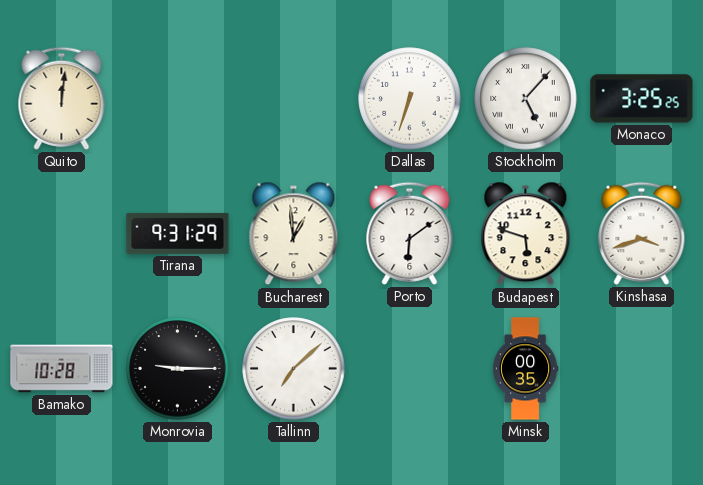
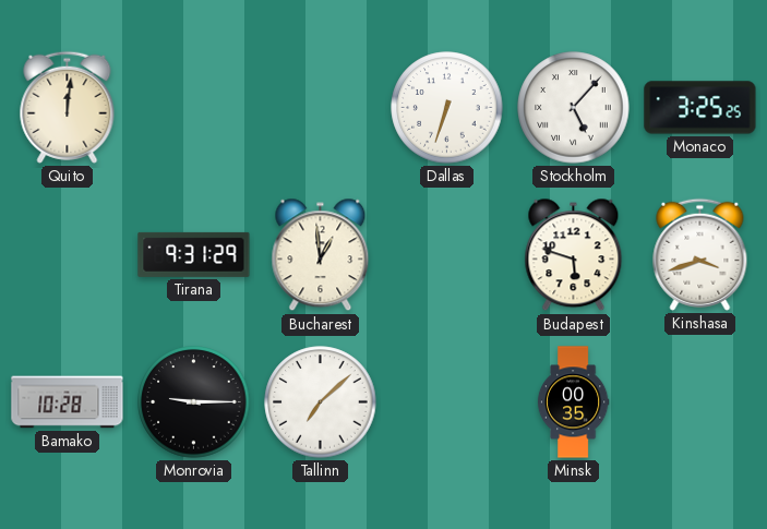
Porto: 6:09 -> none
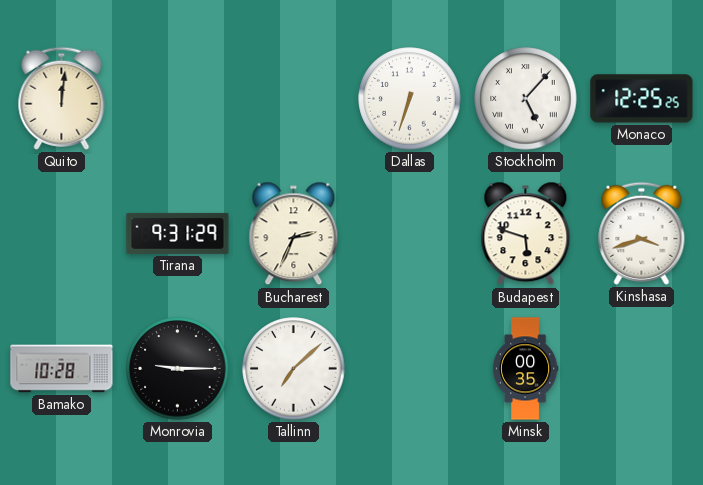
Monaco: 3:25 -> 12:25
Bucharest: 12:59 -> 2:34
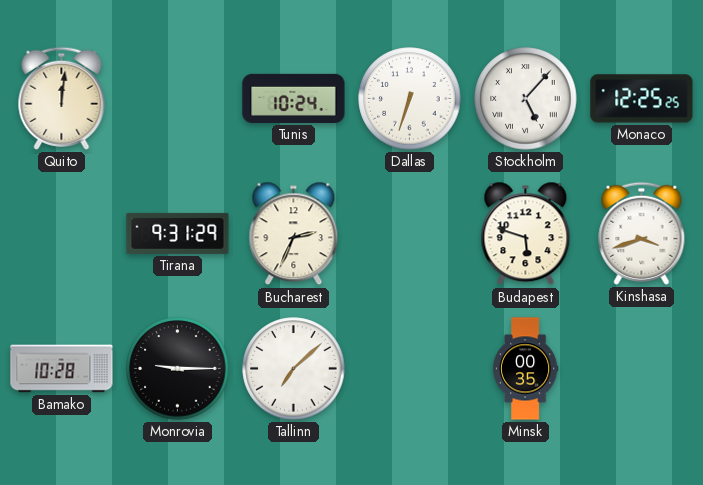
Tunis: none -> 10:24
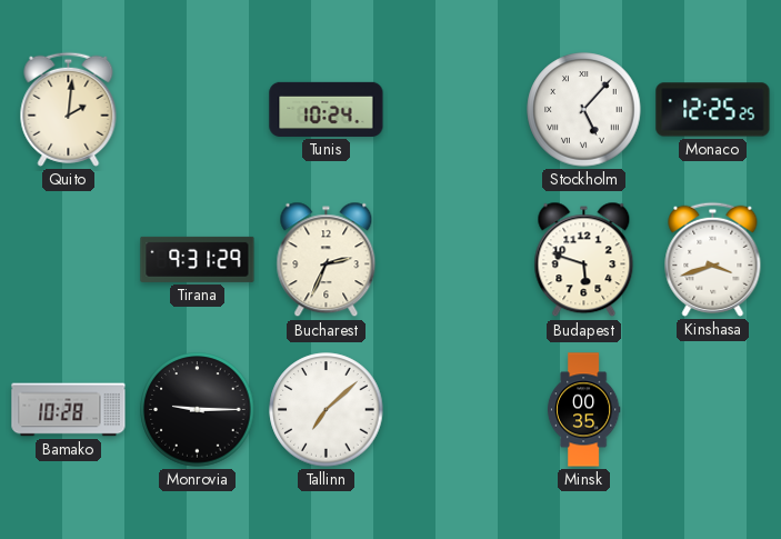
Quito: 12:01 -> 2:01
Dallas: 6:33 -> none
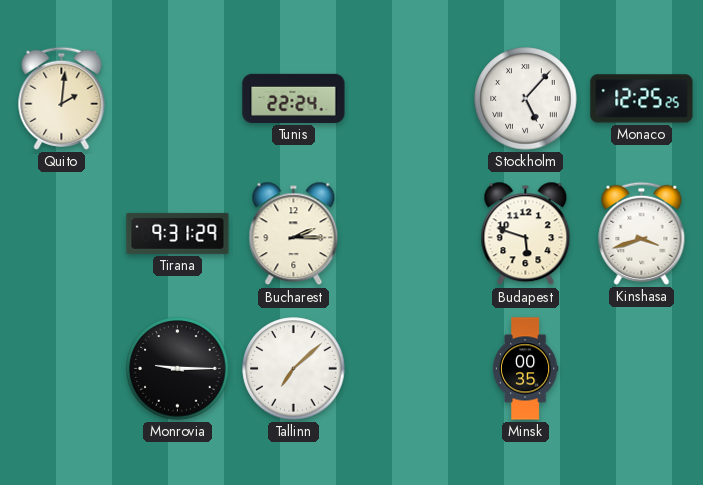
Tunis: 10:24 -> 22:24
Bucharest: 2:34 -> 2:15
Bamako: 10:28 -> none
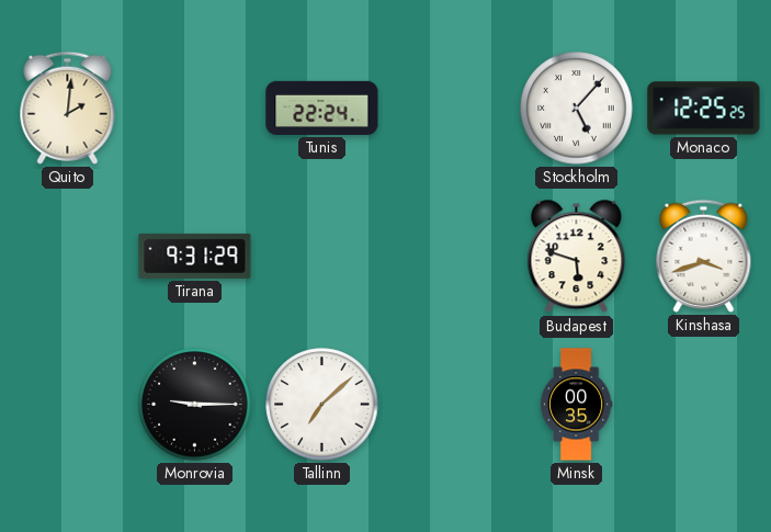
Bucharest: 2:15 -> none
